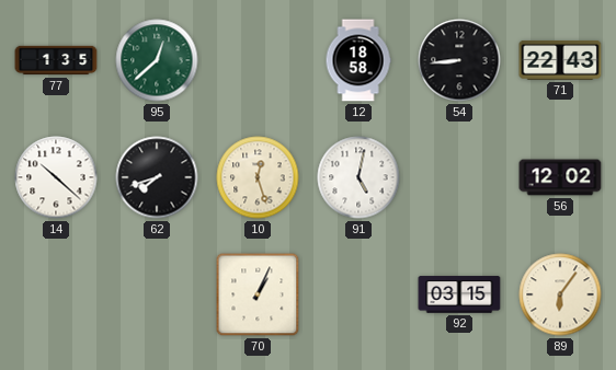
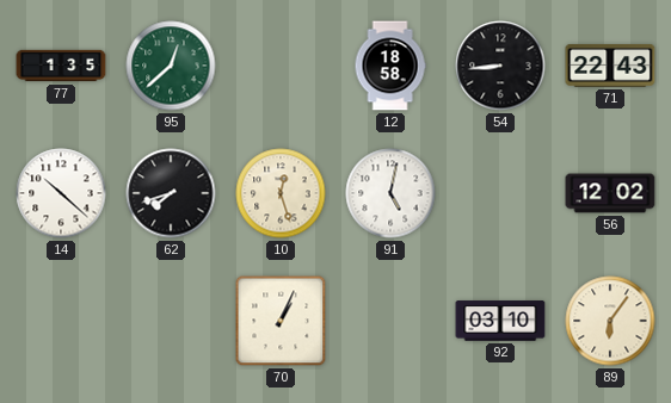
92: 03:15 -> 03:10
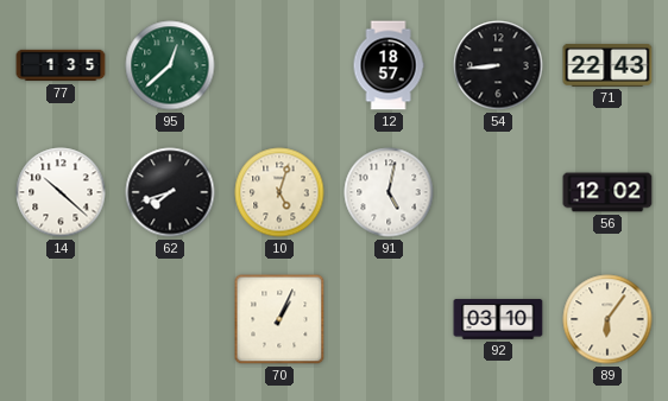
12: 18:58 -> 18:57
10: 12:27 -> 5:03
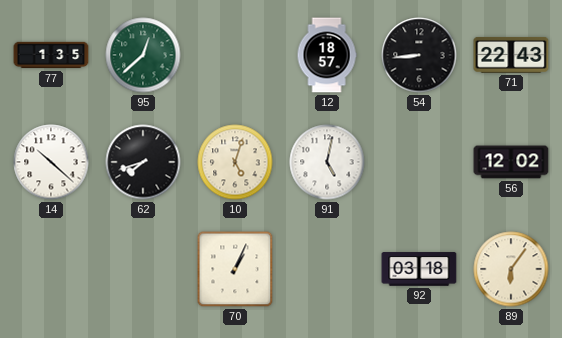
92: 03:10 -> 03:18
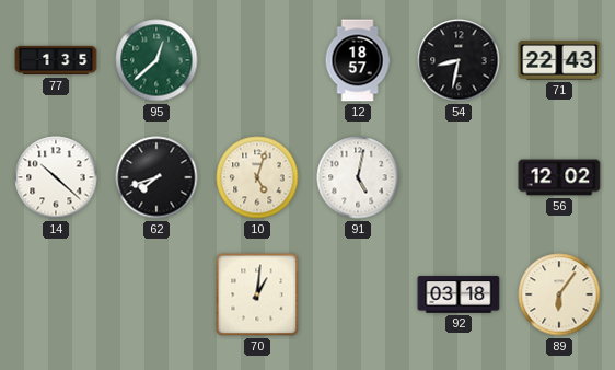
54: 8:44 -> 8:32
70: 1:04 -> 1:01
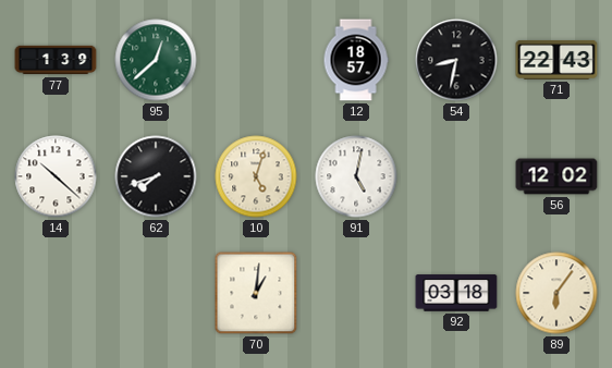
77: 1:35 -> 1:39
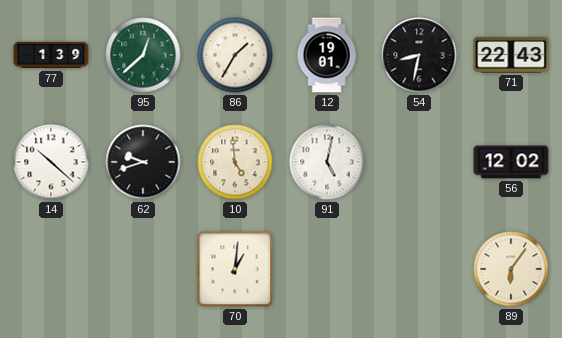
86: none -> 1:35
12: 18:57 -> 19:01
62: 7:42 -> 9:42
10: 5:03 -> 4:59
92: 03:18 -> none
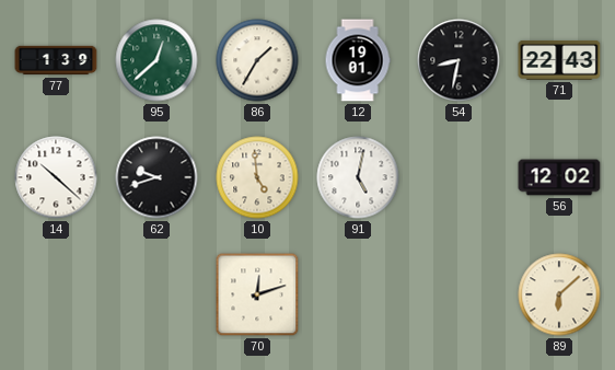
70: 1:01 -> 12:12
89: 6:06 -> 6:08
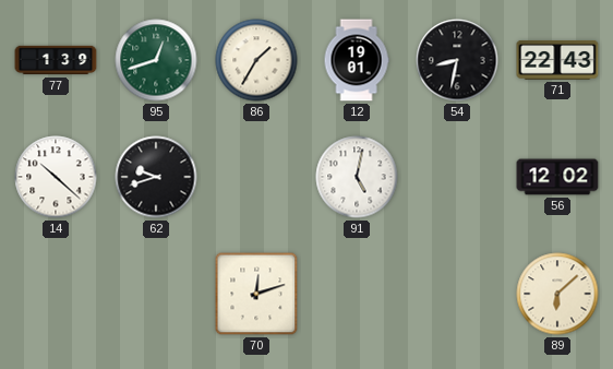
95: 12:38 -> 12:42
10: 4:59 -> none
